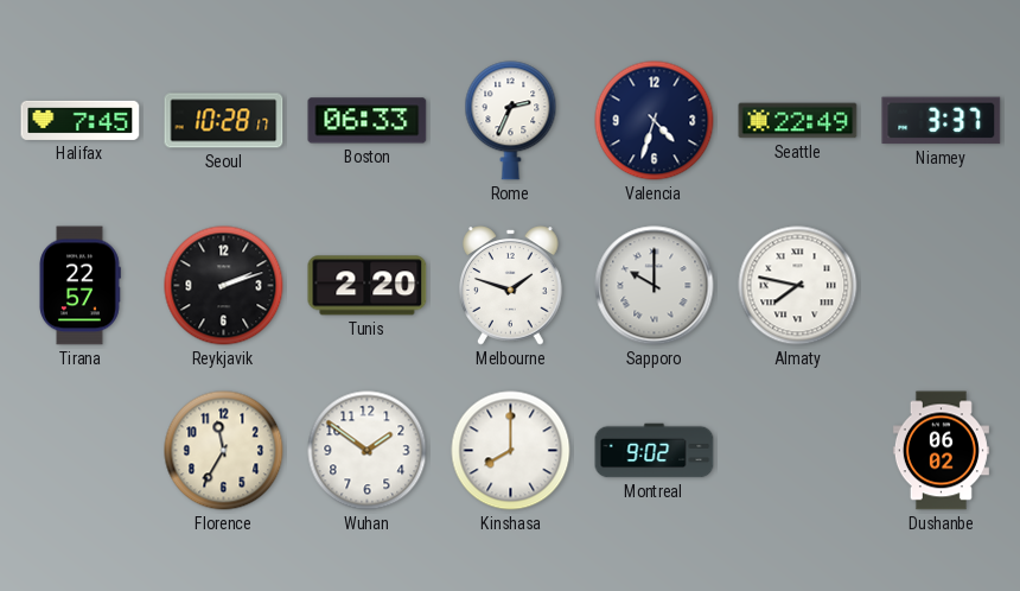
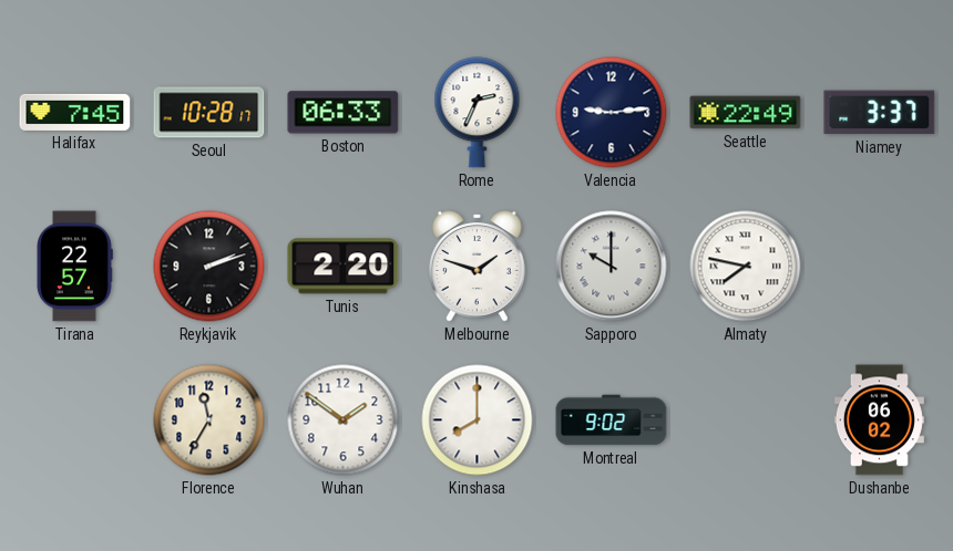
Valencia: 4:33 -> 9:14
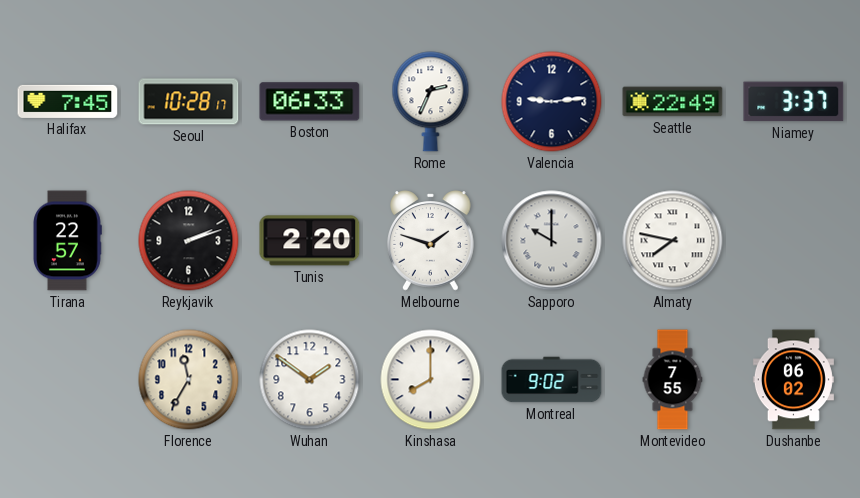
Montevideo: none -> 7:55
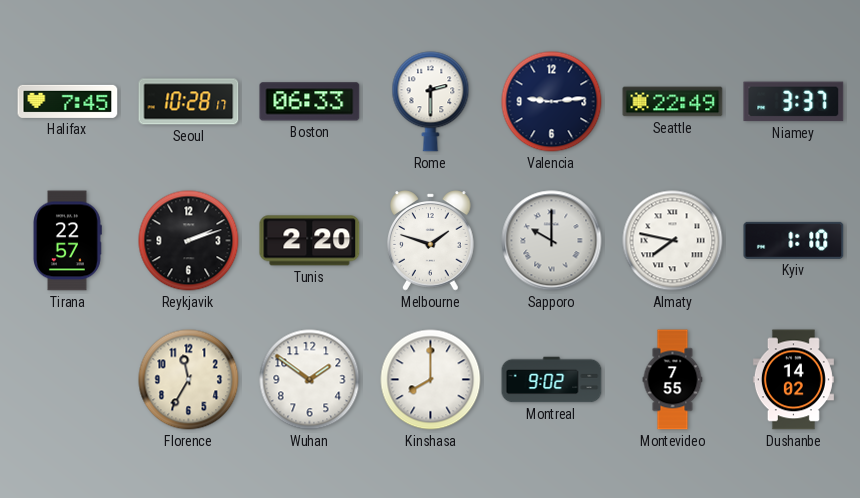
Rome: 2:34 -> 2:30
Kyiv: none -> 1:10
Dushanbe: 06:02 -> 14:02
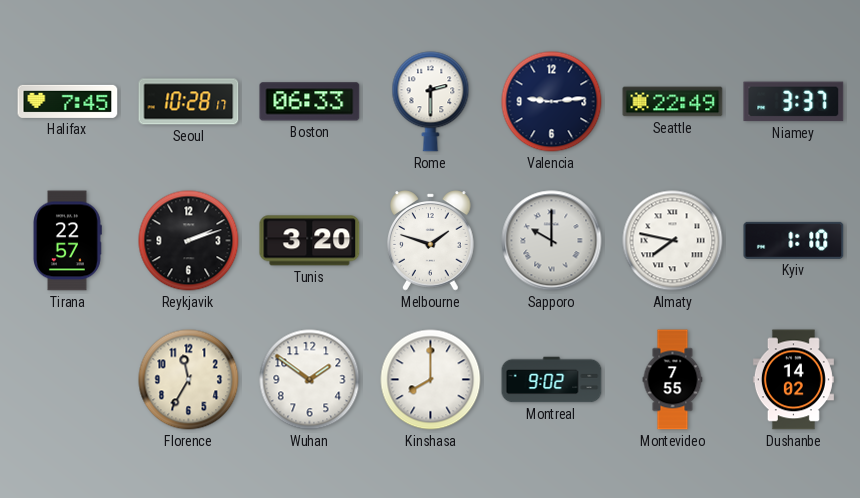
Tunis: 2:20 -> 3:20
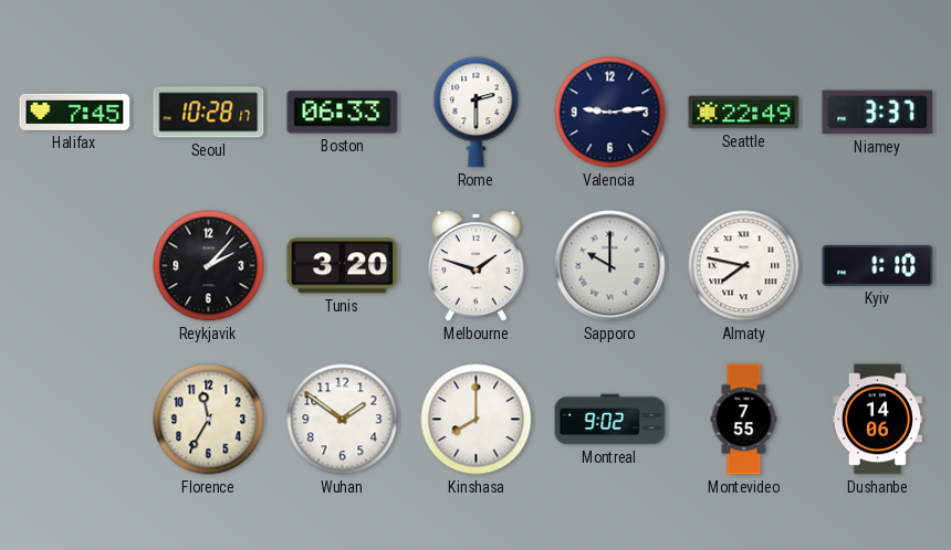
Tirana: 22:57 -> none
Reykjavik: 2:12 -> 2:07
Dushanbe: 14:02 -> 14:06
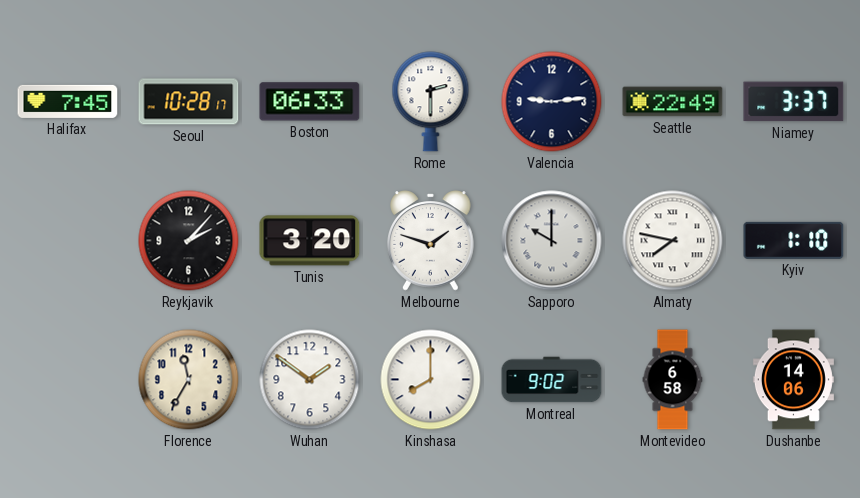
Montevideo: 7:55 -> 6:58
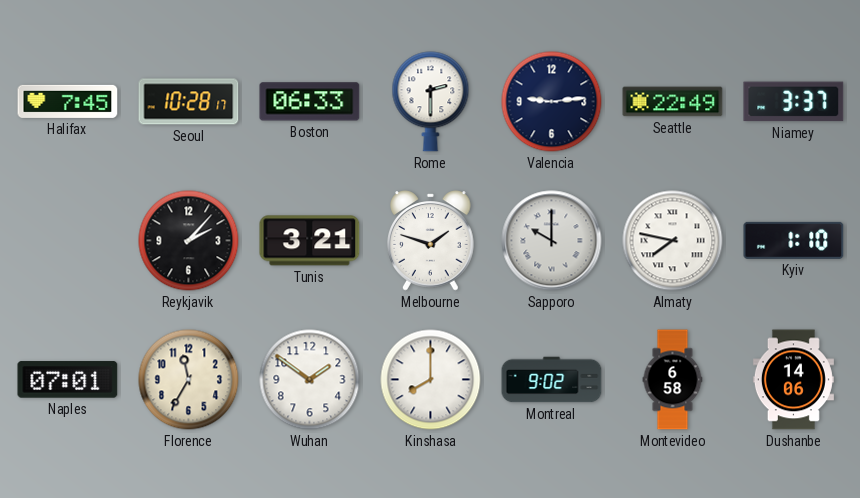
Tunis: 3:20 -> 3:21
Naples: none -> 07:01
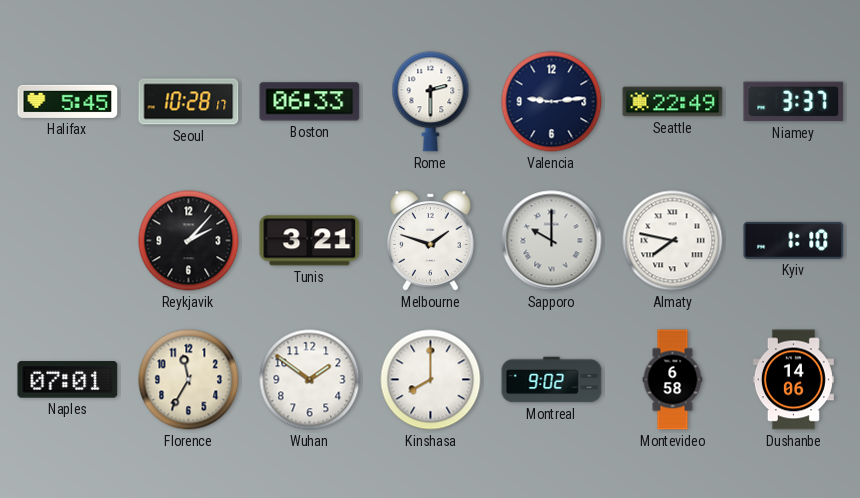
Halifax: 7:45 -> 5:45
